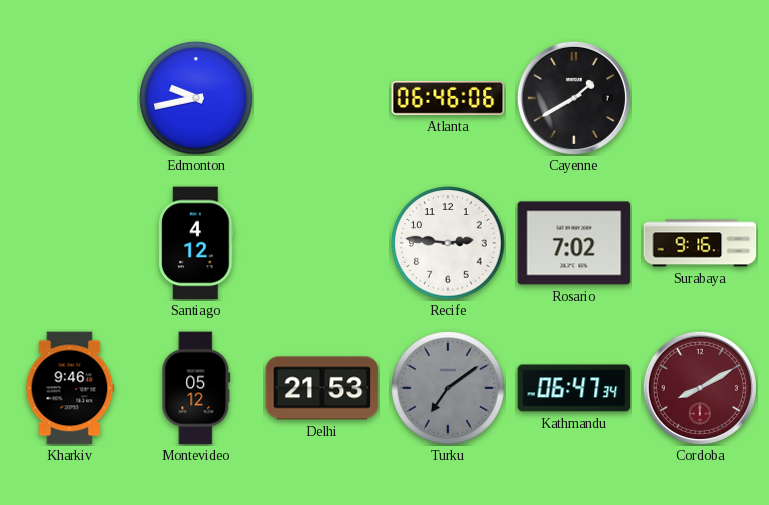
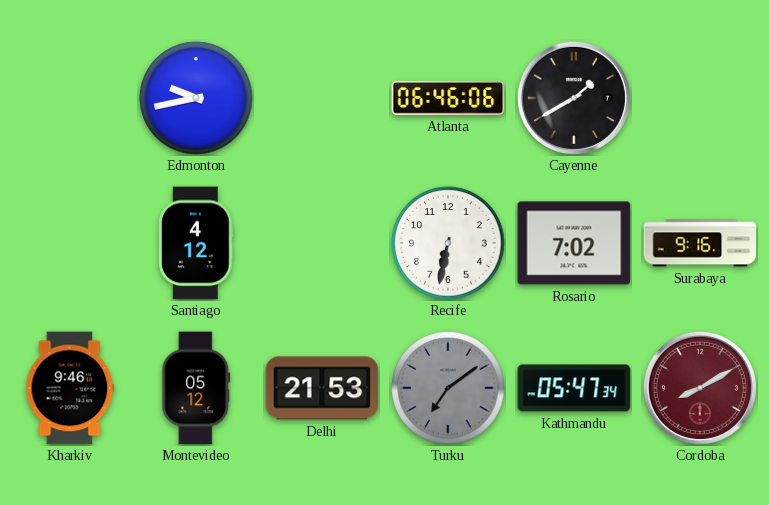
Recife: 2:46 -> 6:32
Kathmandu: 06:47 -> 05:47
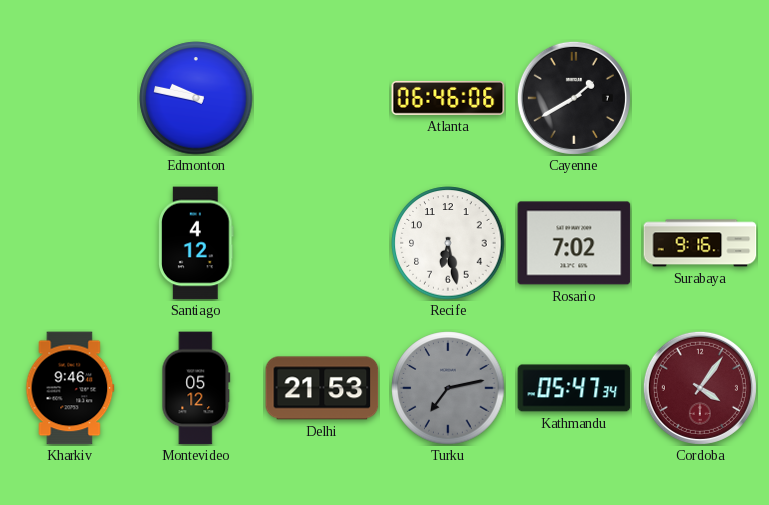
Edmonton: 9:43 -> 9:47
Recife: 6:32 -> 6:28
Turku: 7:09 -> 7:13
Cordoba: 8:10 -> 4:06
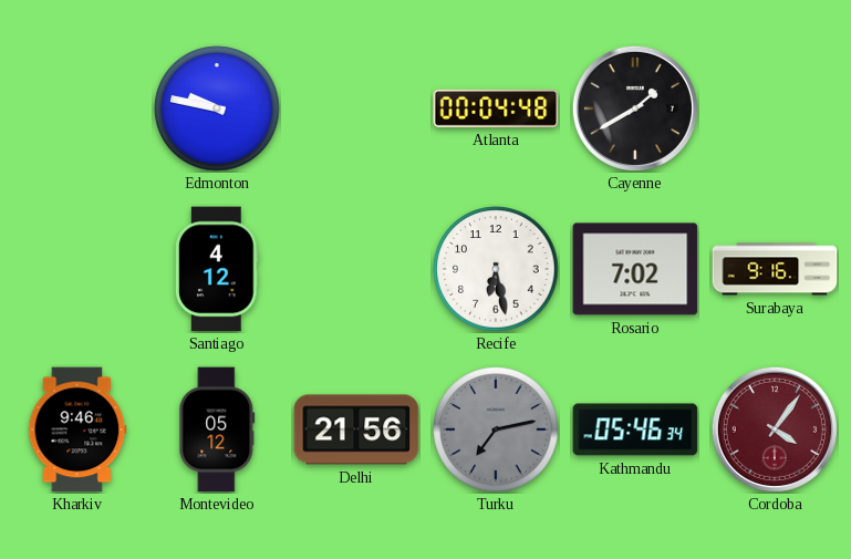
Atlanta: 06:46 -> 00:04
Delhi: 21:53 -> 21:56
Kathmandu: 05:47 -> 05:46
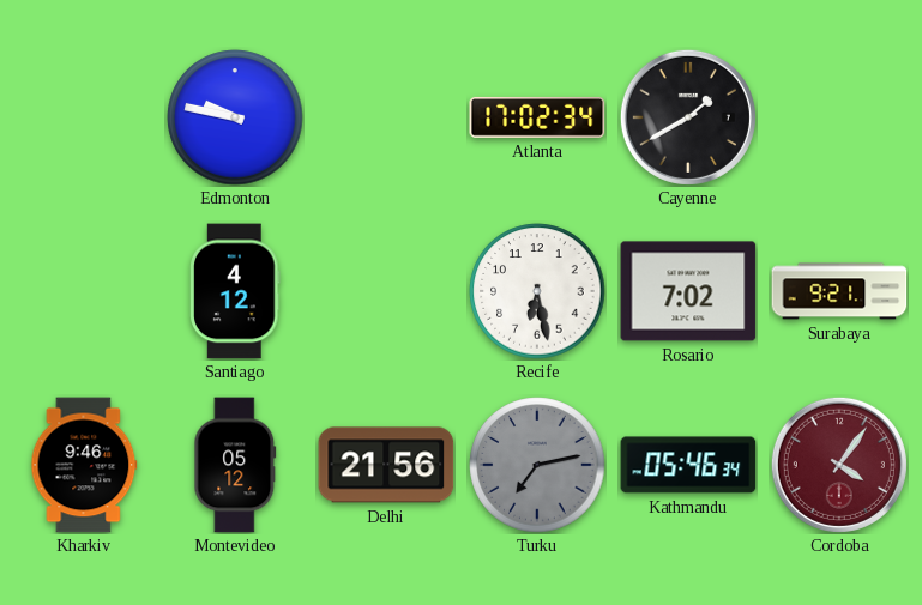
Atlanta: 00:04 -> 17:02
Surabaya: 9:16 -> 9:21
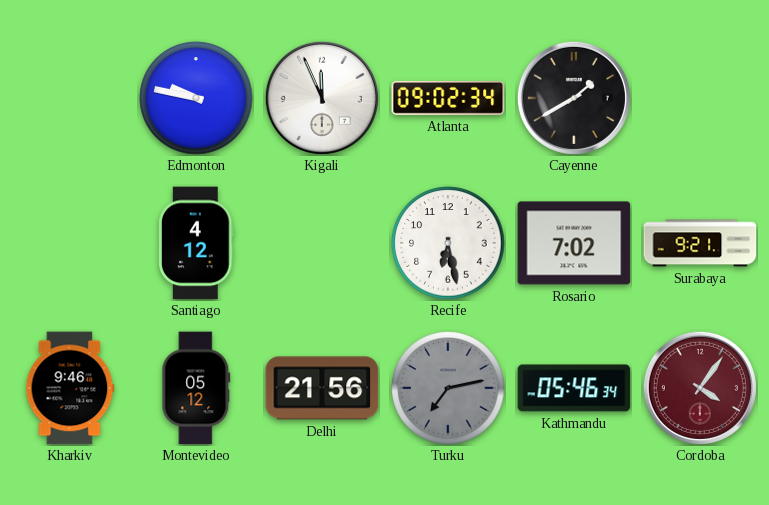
Kigali: none -> 11:56
Atlanta: 17:02 -> 09:02
